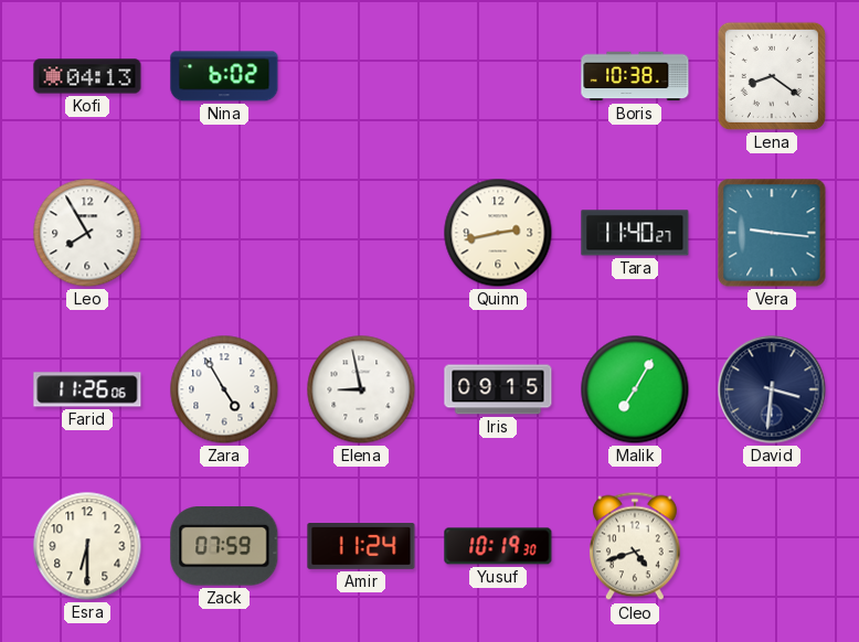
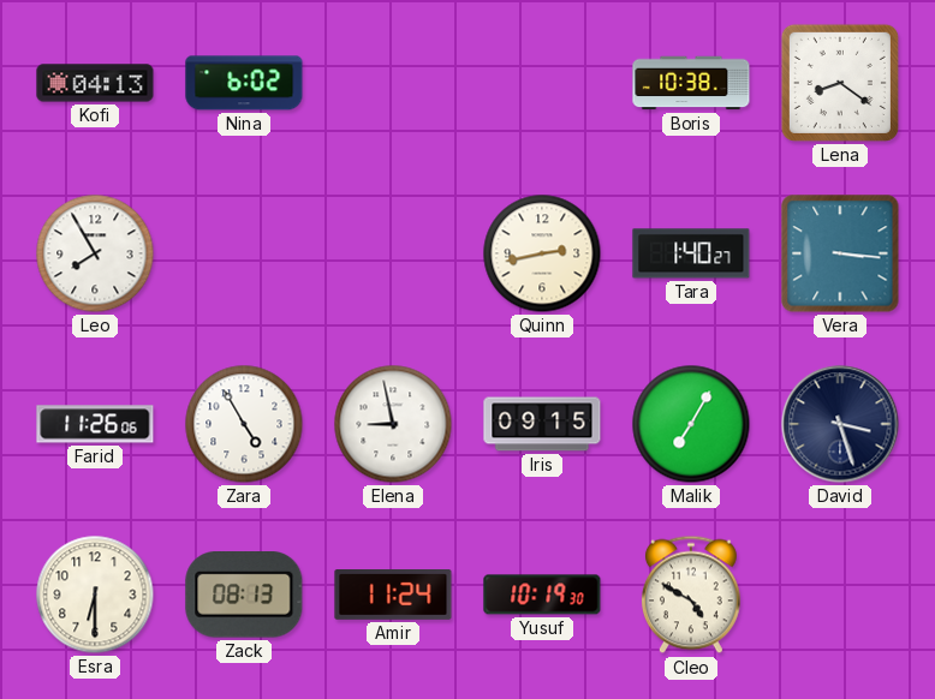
Tara: 11:40 -> 1:40
Vera: 9:16 -> 3:16
David: 3:31 -> 3:27
Zack: 07:59 -> 08:13
Cleo: 4:42 -> 4:50
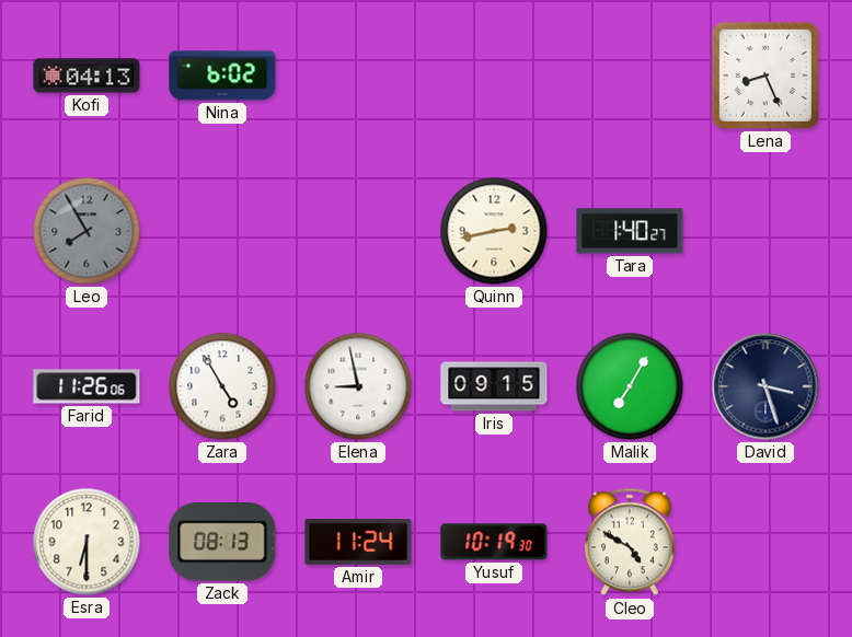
Boris: 10:38 -> none
Lena: 8:21 -> 8:26
Leo dial: white -> grey
Vera: 3:16 -> none
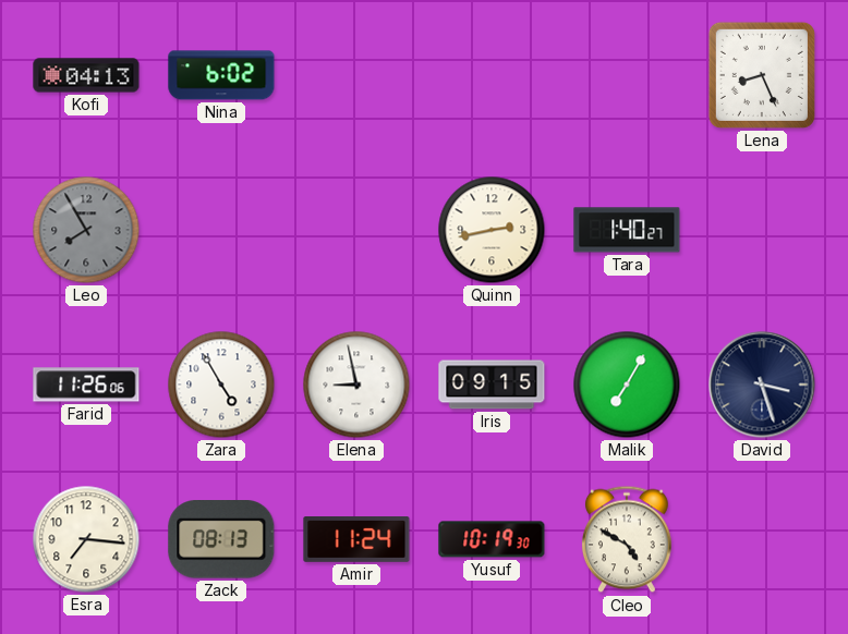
Esra: 6:30 -> 7:16
